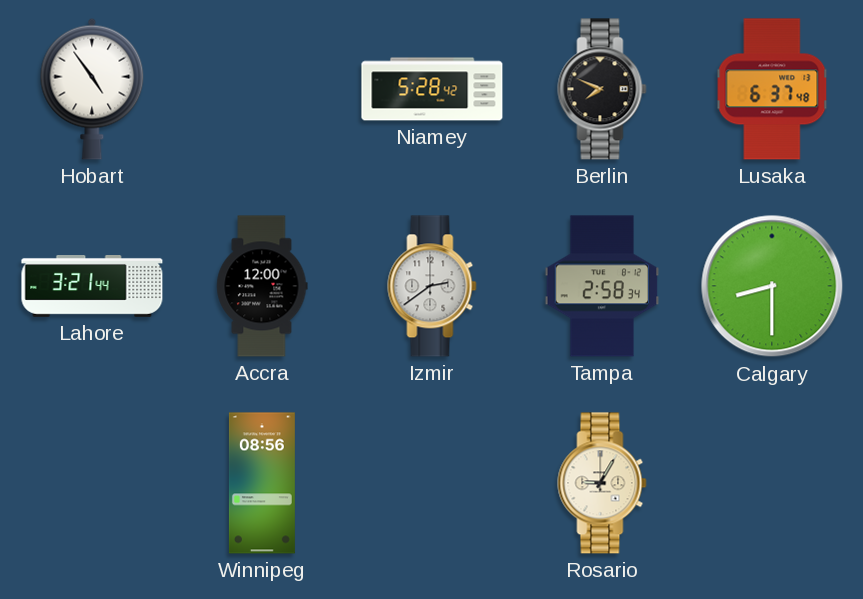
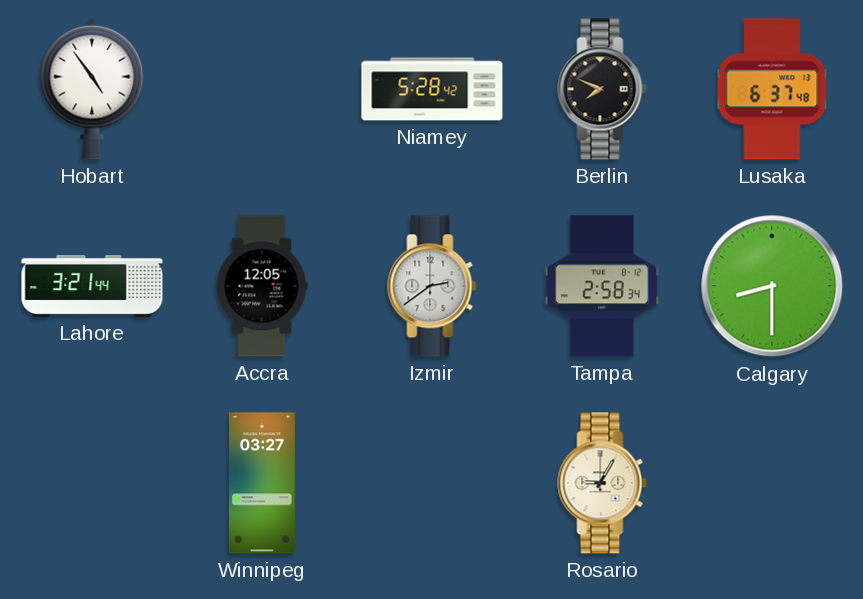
Accra: 12:00 -> 12:05
Winnipeg: 08:56 -> 03:27
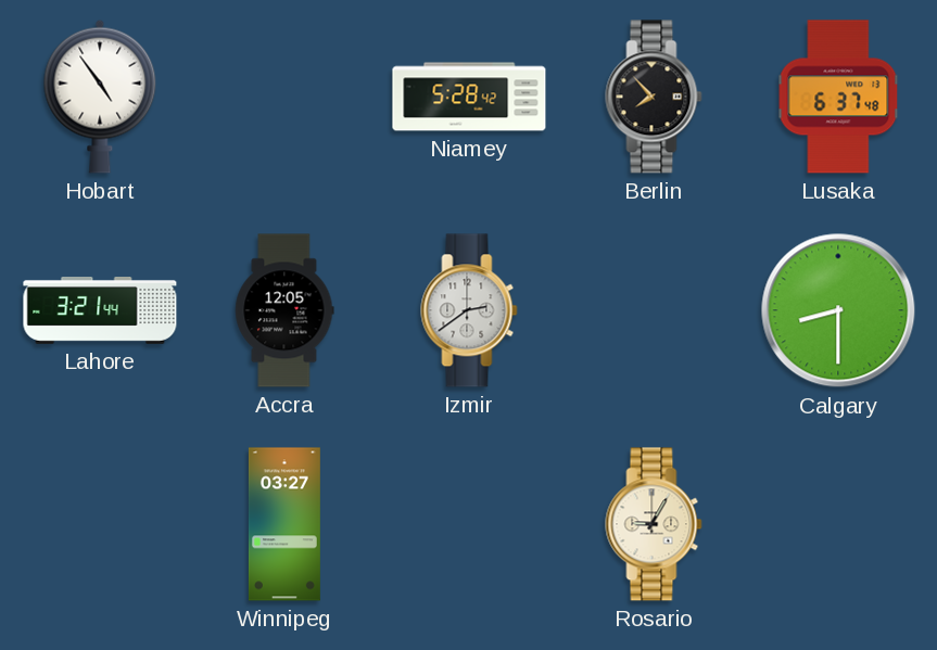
Berlin: 7:49 -> 7:53
Tampa: 2:58 -> none
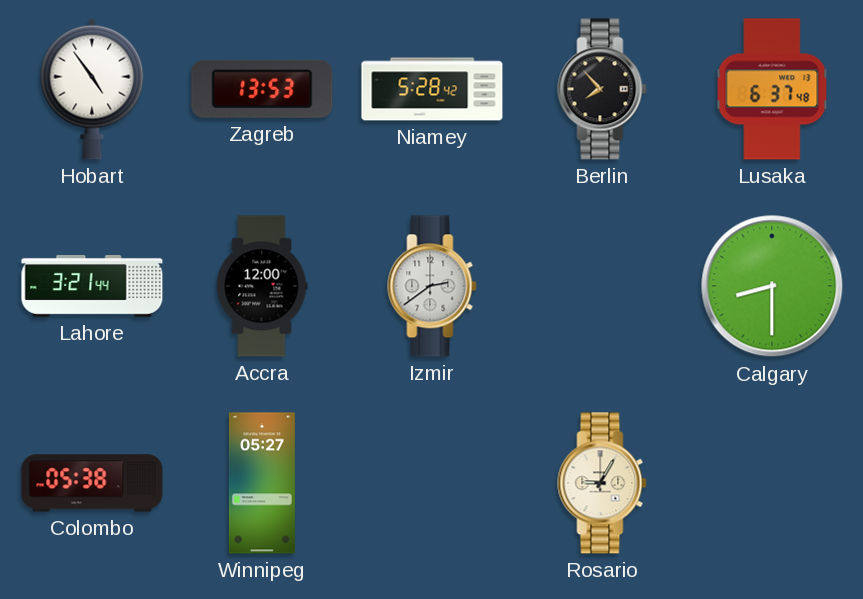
Zagreb: none -> 13:53
Accra: 12:05 -> 12:00
Colombo: none -> 05:38
Winnipeg: 03:27 -> 05:27
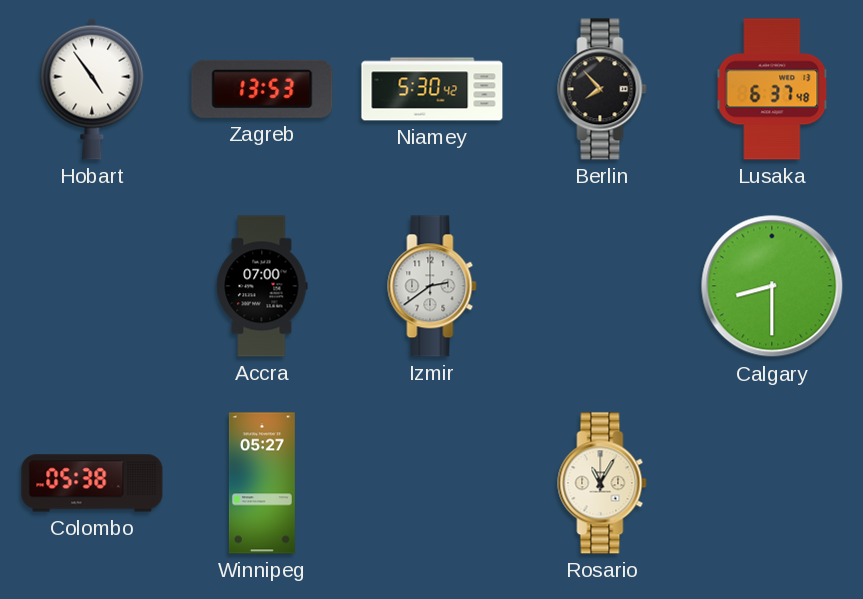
Niamey: 5:28 -> 5:30
Lahore: 3:21 -> none
Accra: 12:00 -> 07:00
Rosario: 9:05 -> 11:05
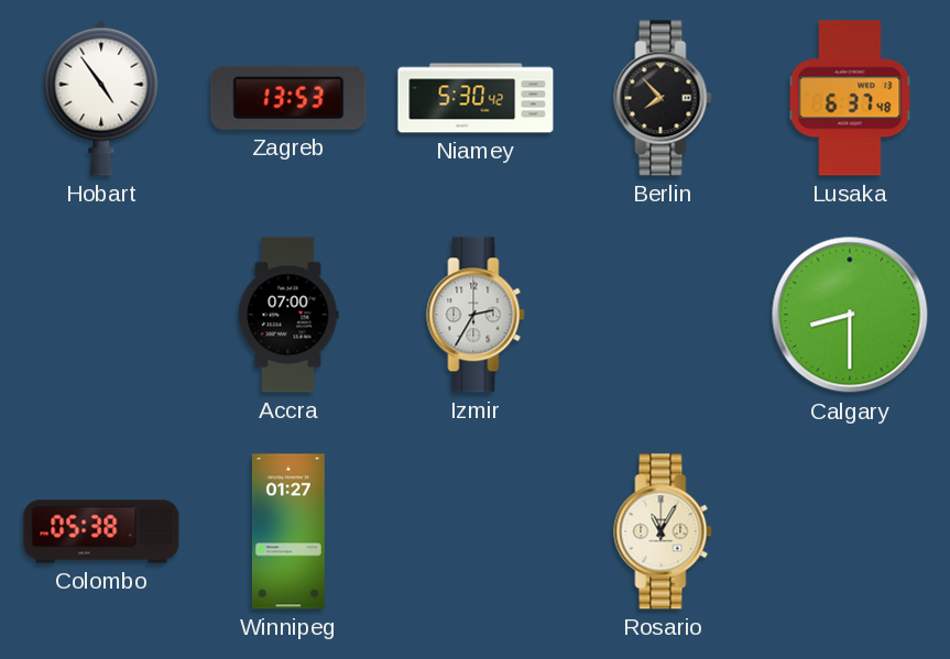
Izmir: 2:39 -> 2:35
Winnipeg: 05:27 -> 01:27
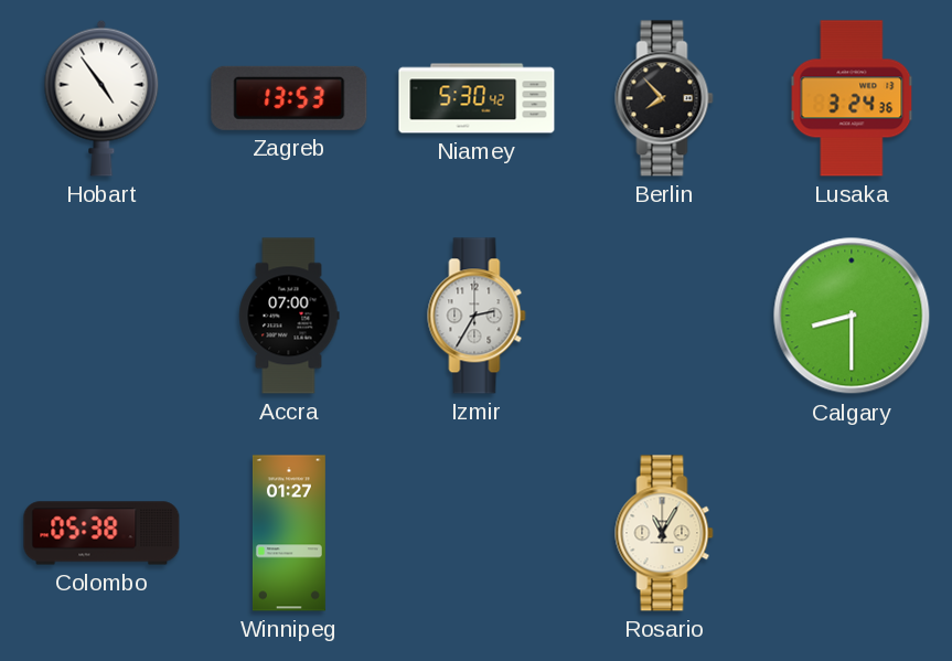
Lusaka: 6:37 -> 3:24
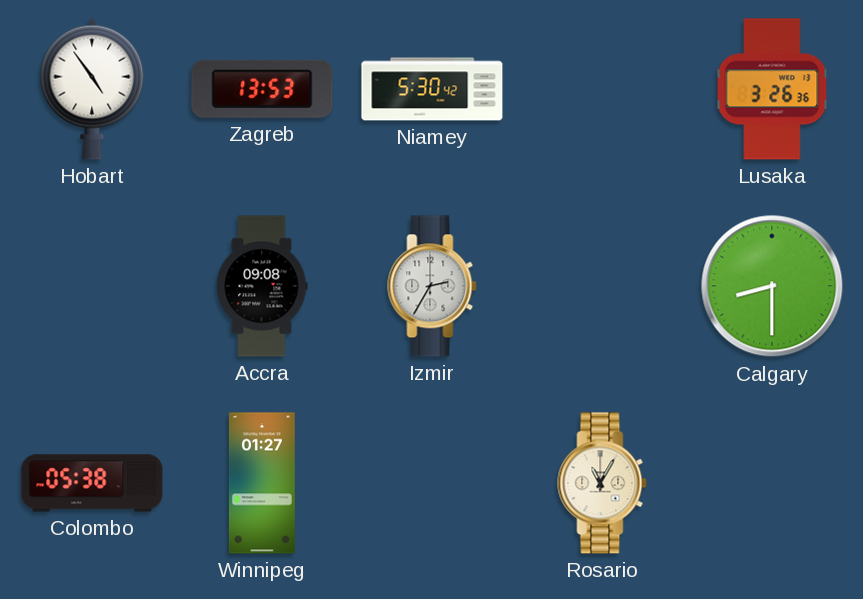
Berlin: 7:53 -> none
Lusaka: 3:24 -> 3:26
Accra: 07:00 -> 09:08
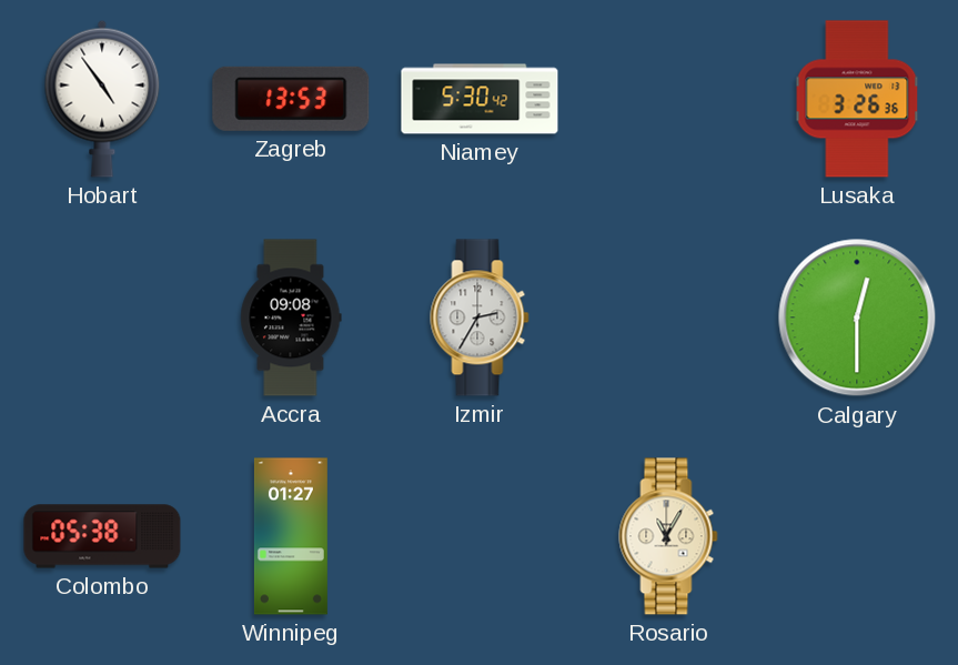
Calgary: 8:30 -> 12:30
